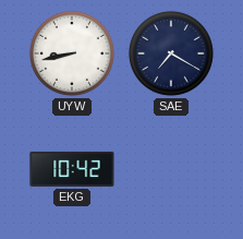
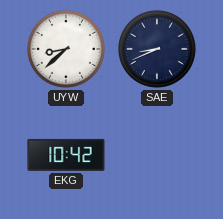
UYW: 8:43 -> 8:38
SAE: 7:20 -> 8:41
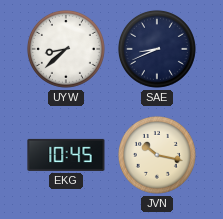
EKG: 10:42 -> 10:45
JVN: none -> 10:17
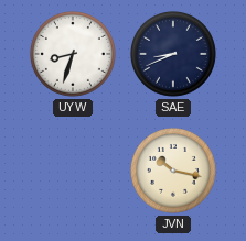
UYW: 8:38 -> 8:33
EKG: 10:45 -> none
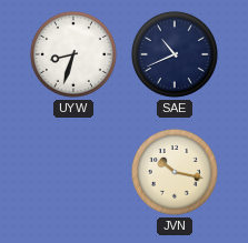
SAE: 8:41 -> 10:41
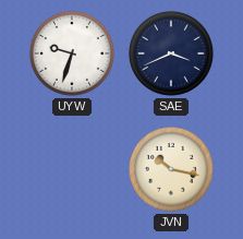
UYW: 8:33 -> 9:33
SAE: 10:41 -> 3:41
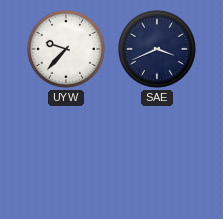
UYW: 9:33 -> 9:37
JVN: 10:17 -> none
